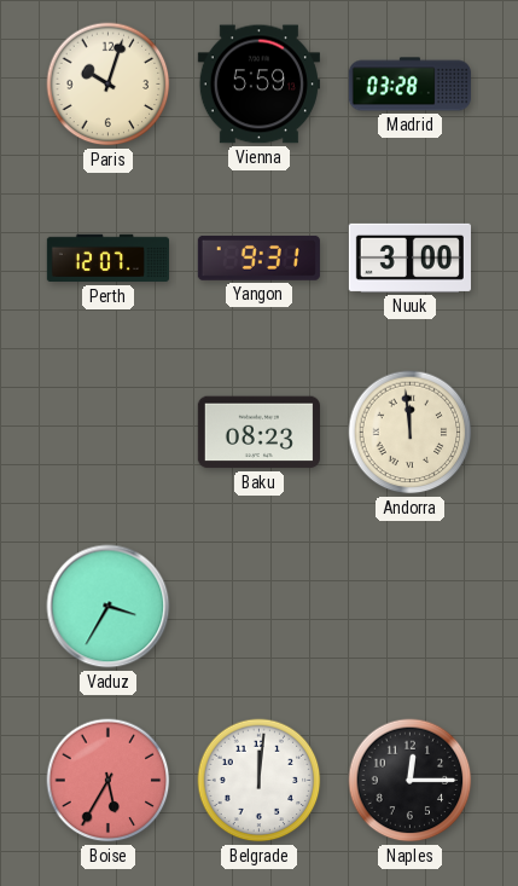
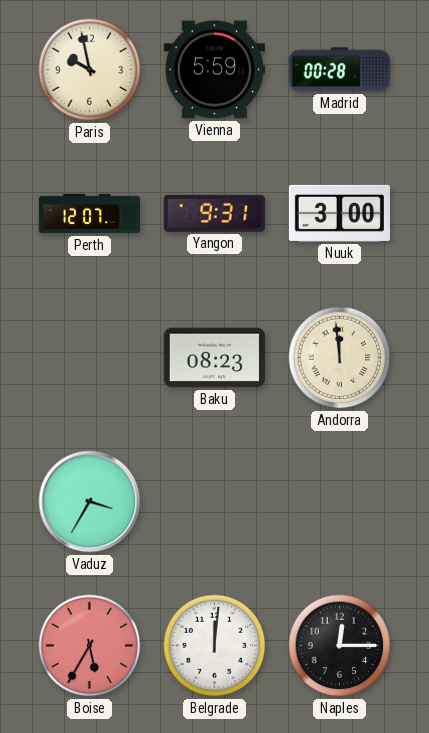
Paris: 10:03 -> 9:58
Madrid: 03:28 -> 00:28
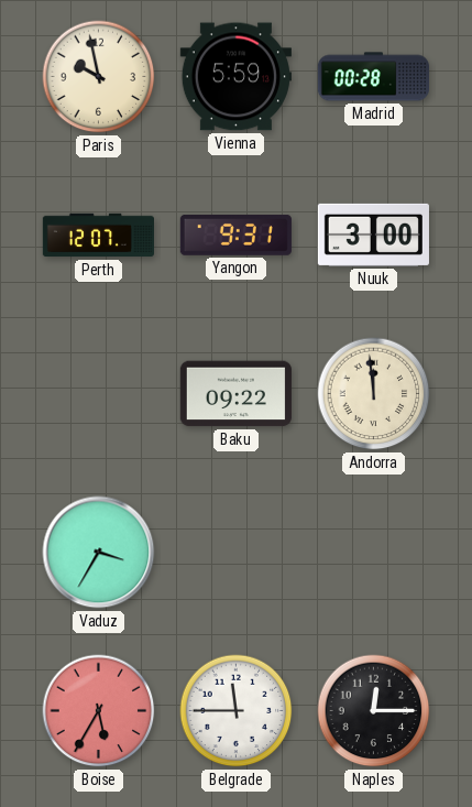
Baku: 08:23 -> 09:22
Belgrade: 12:01 -> 11:45
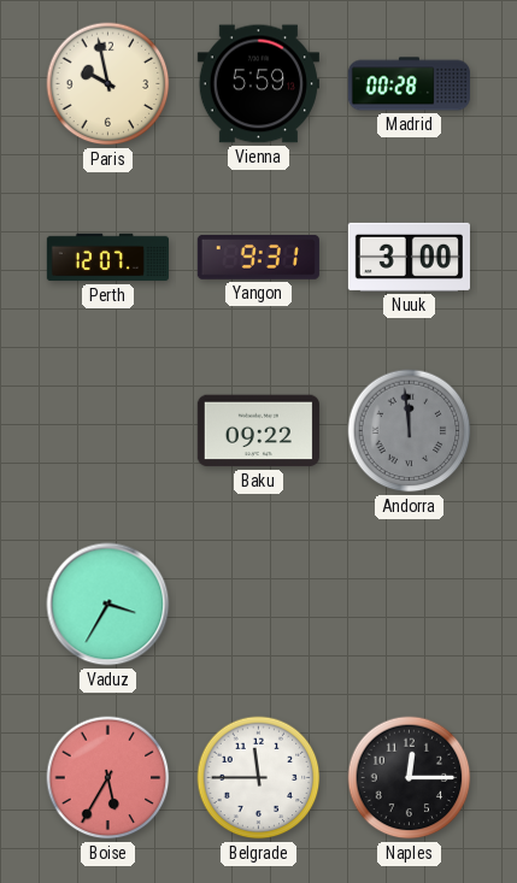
Andorra dial: cream -> grey
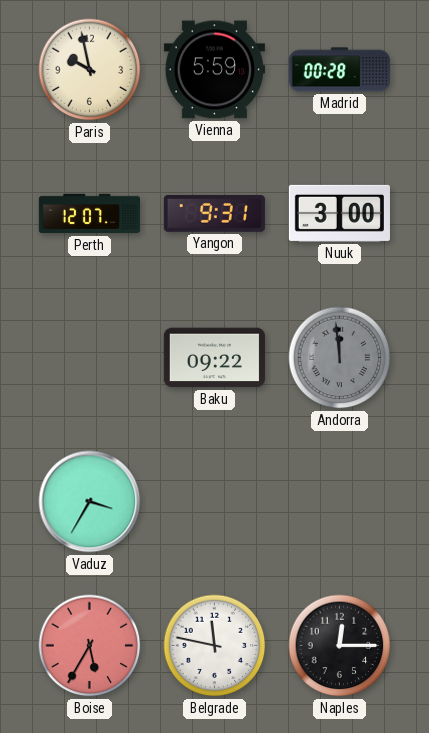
Belgrade: 11:45 -> 11:47
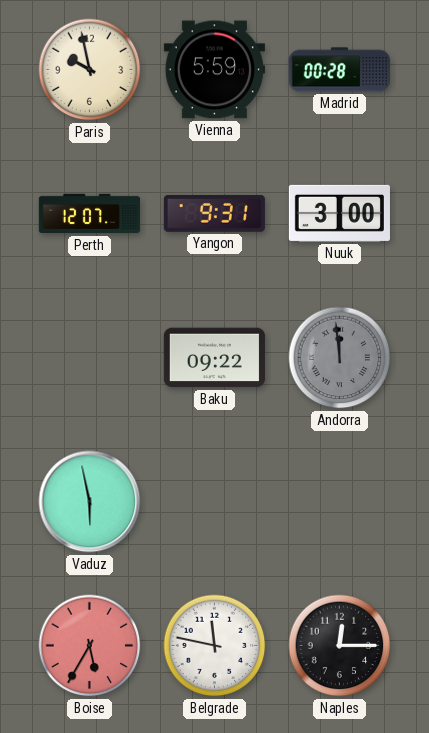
Vaduz: 3:35 -> 5:58
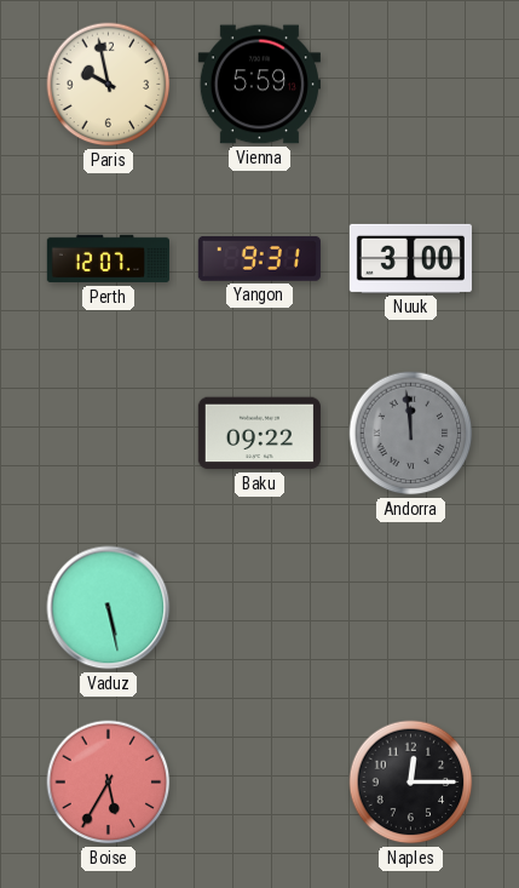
Madrid: 00:28 -> none
Vaduz: 5:58 -> 5:28
Belgrade: 11:47 -> none
